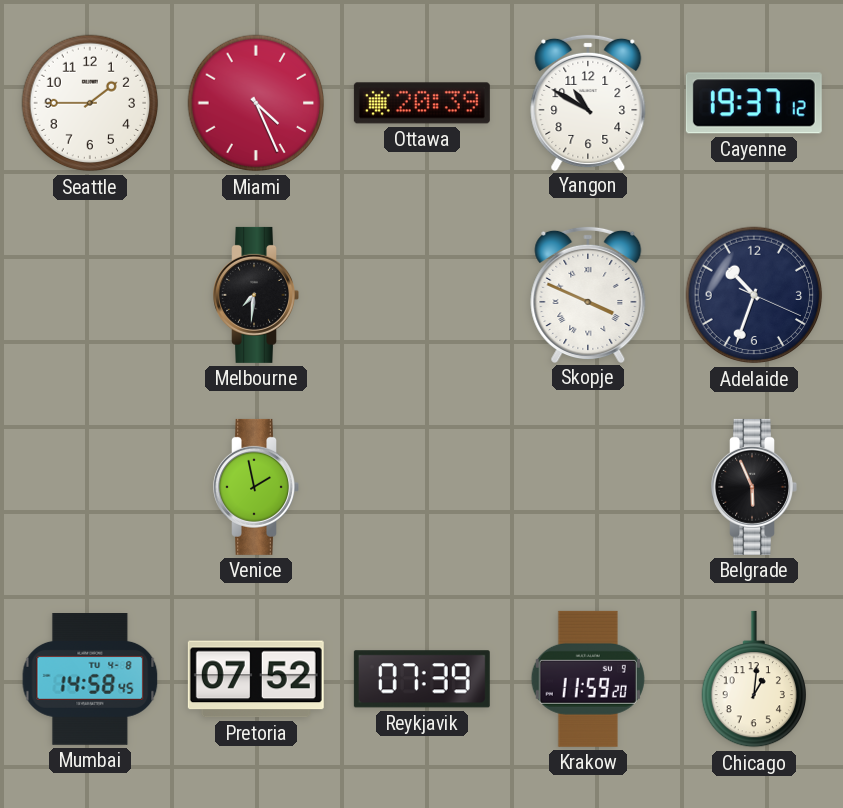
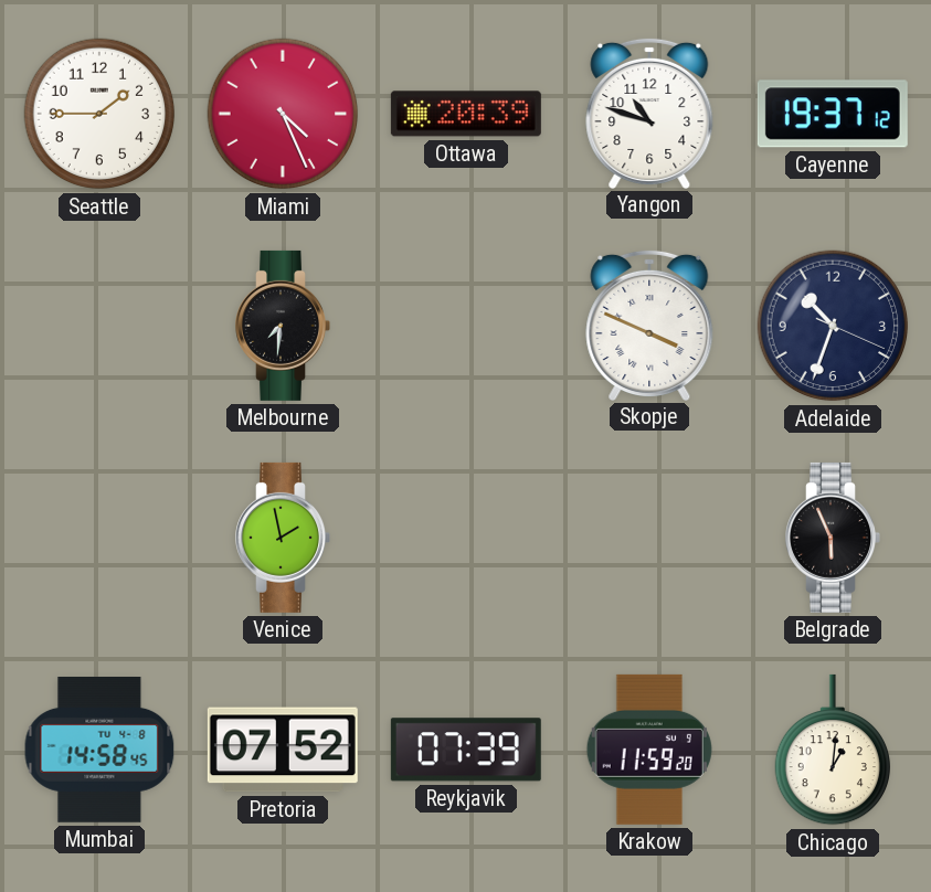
Yangon: 10:50 -> 10:48
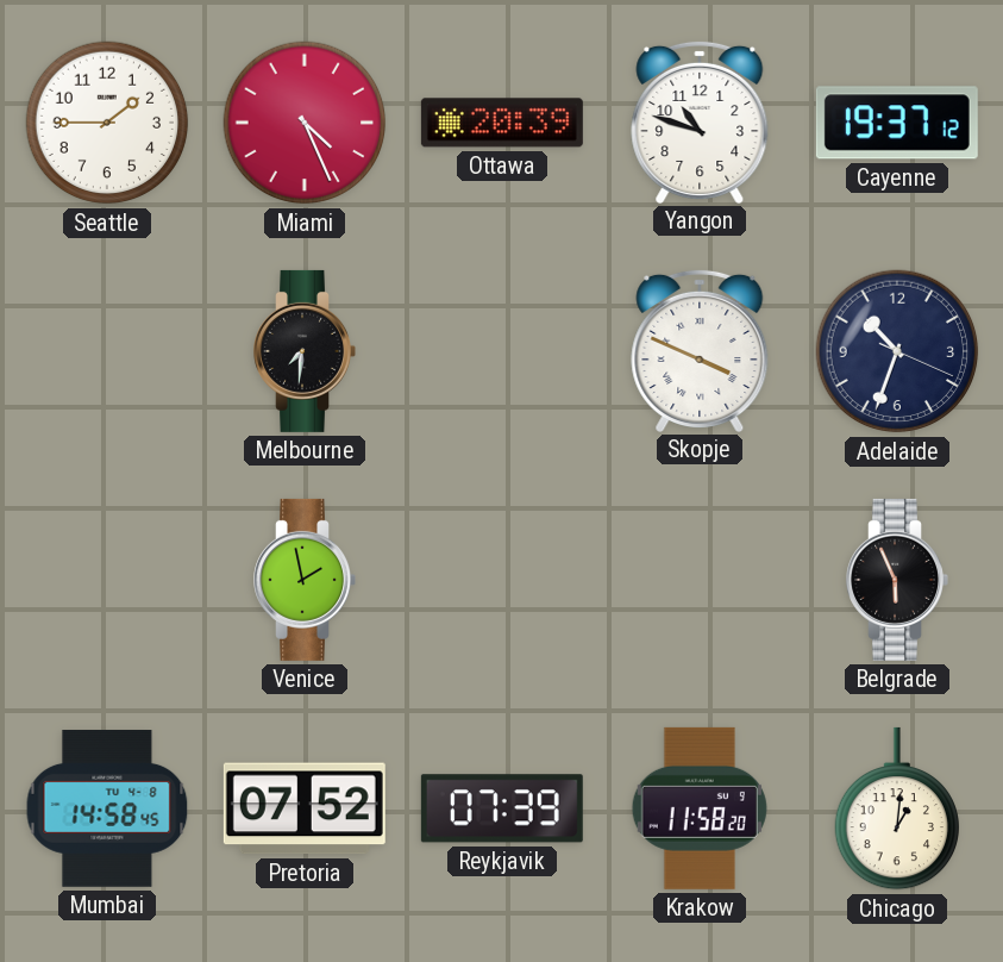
Krakow: 11:59 -> 11:58
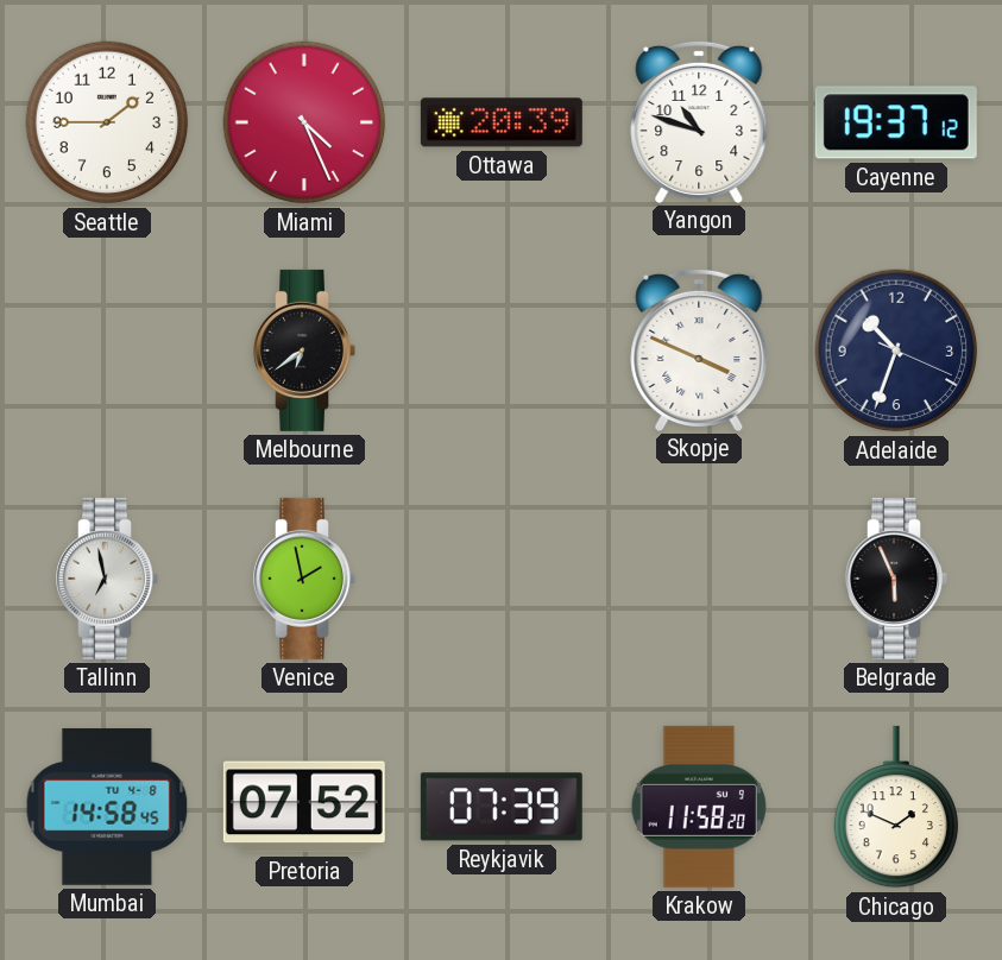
Melbourne: 7:31 -> 6:39
Tallinn: none -> 6:58
Chicago: 1:01 -> 1:49
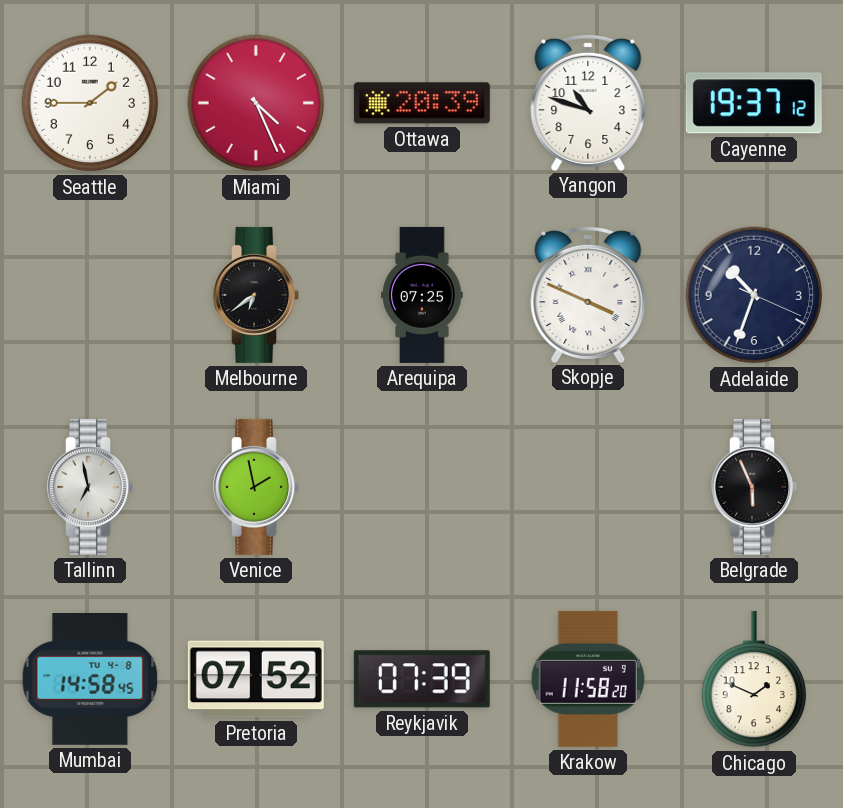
Arequipa: none -> 07:25
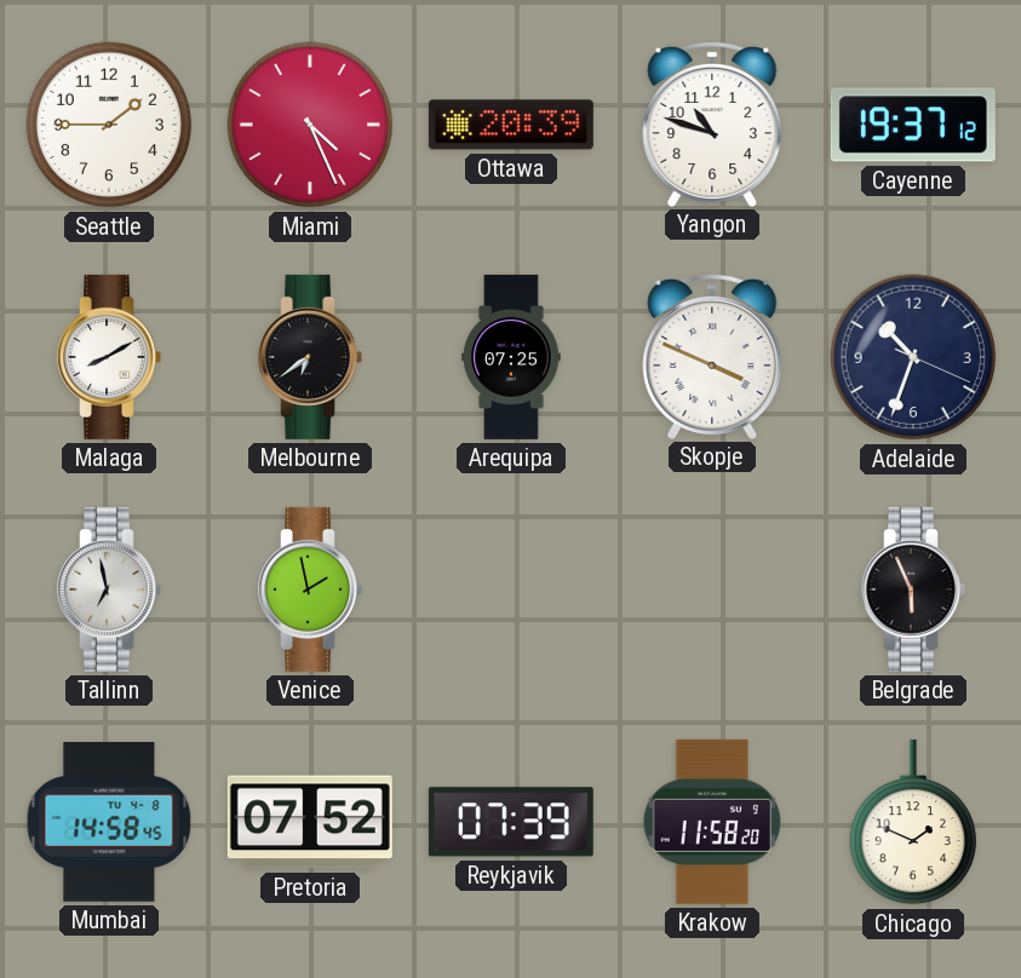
Malaga: none -> 8:10
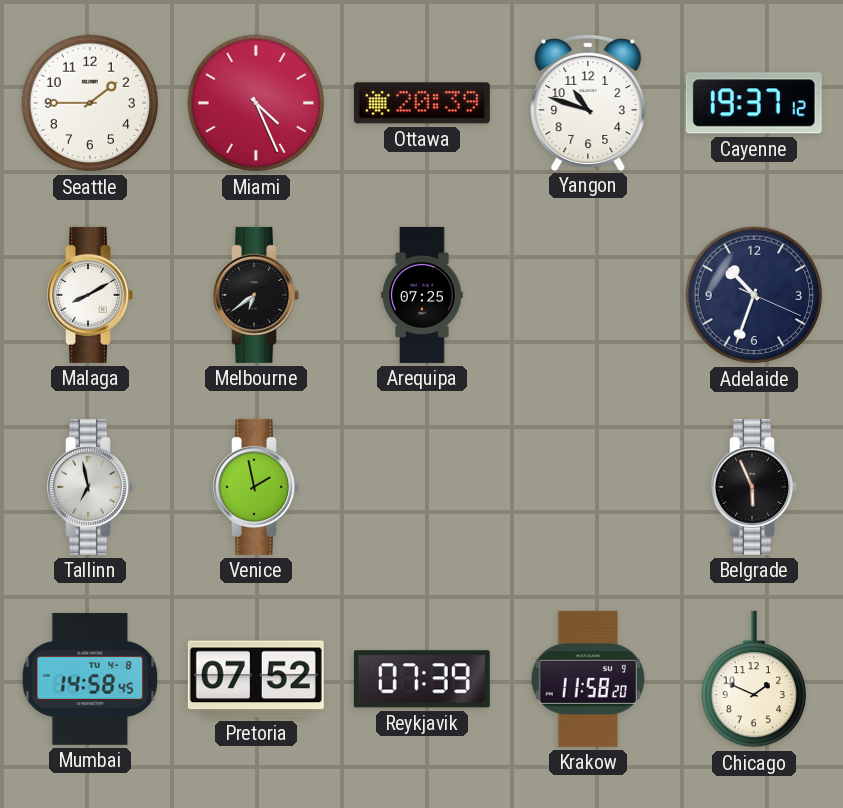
Skopje: 3:49 -> none
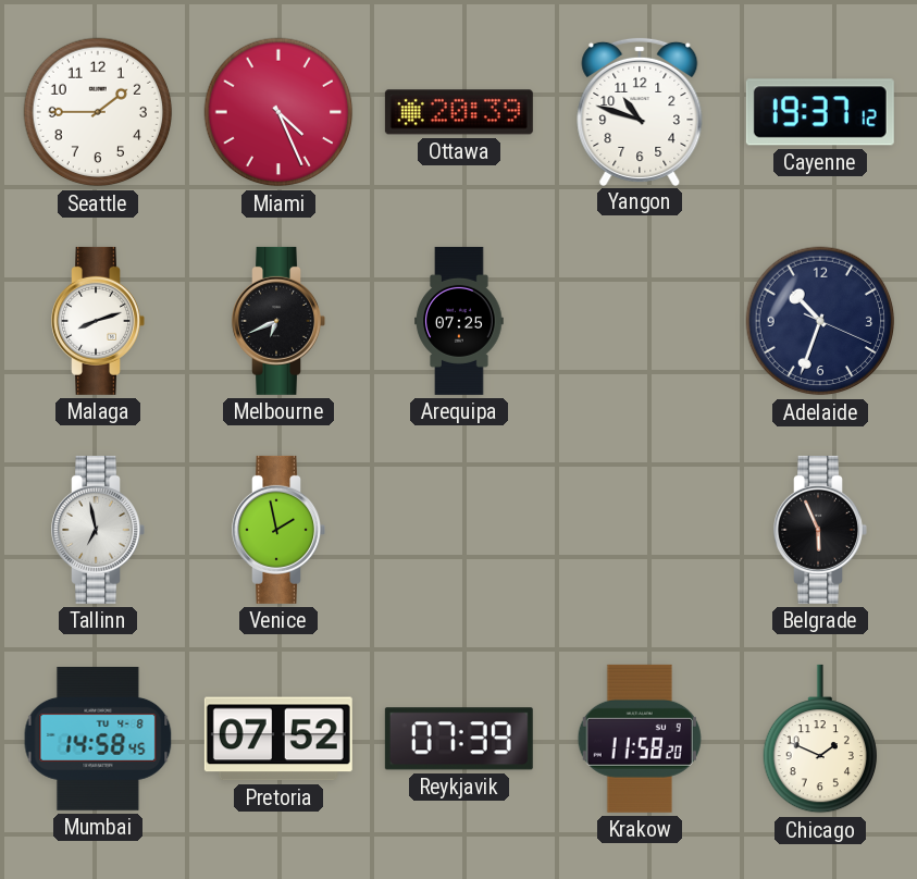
Malaga: 8:10 -> 8:12
Melbourne: 6:39 -> 6:41
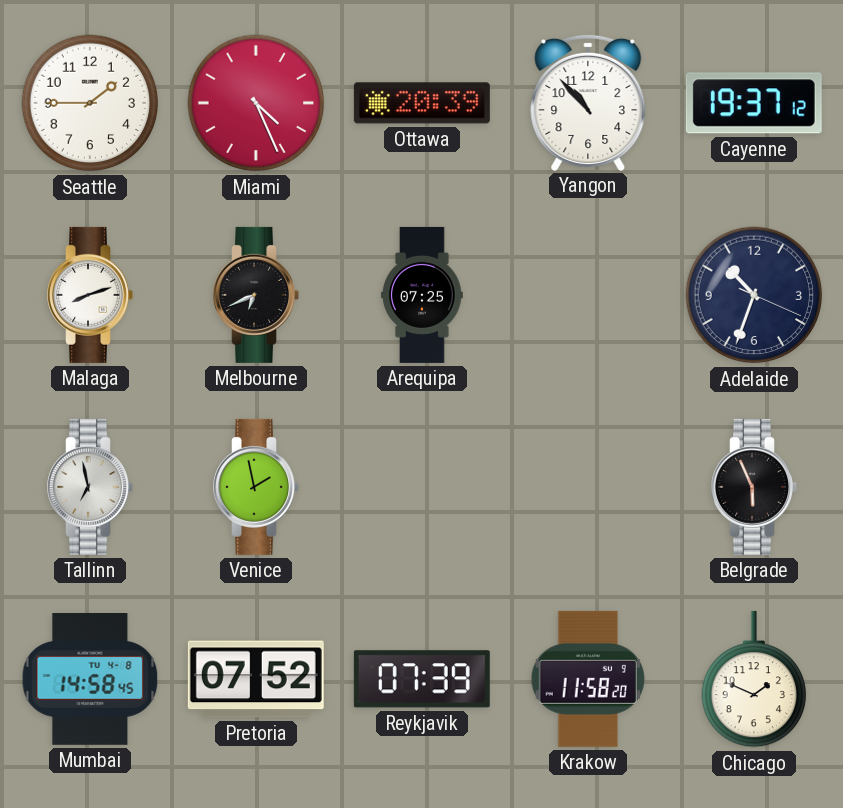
Yangon: 10:48 -> 10:53
